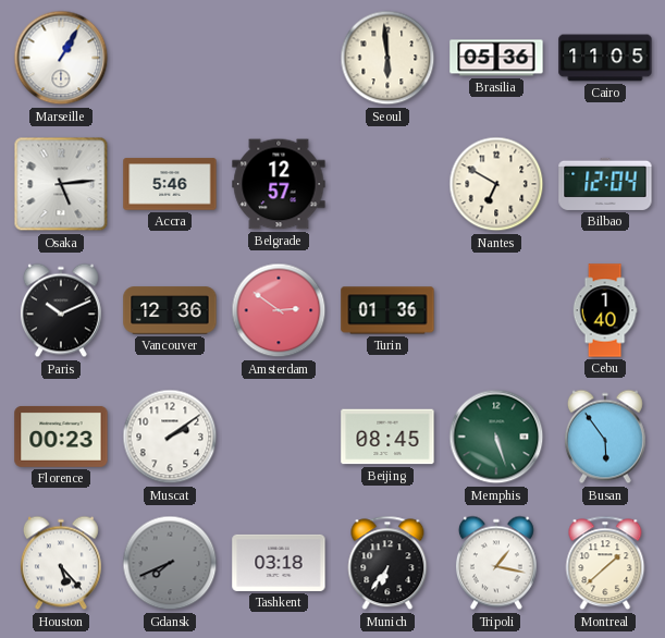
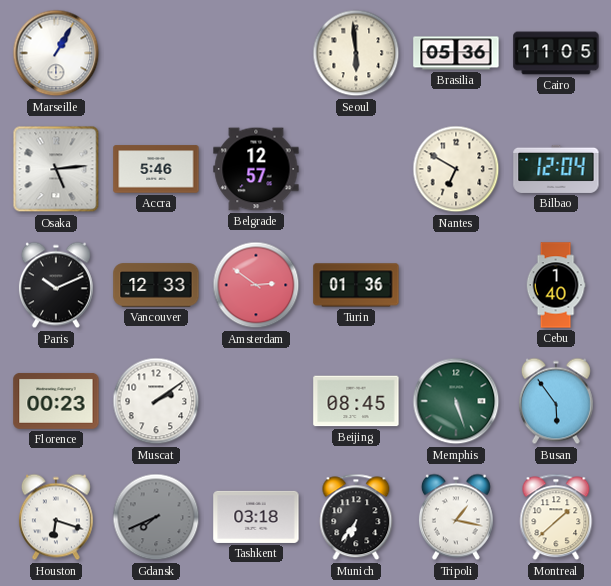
Vancouver: 12:36 -> 12:33
Houston: 5:23 -> 6:18
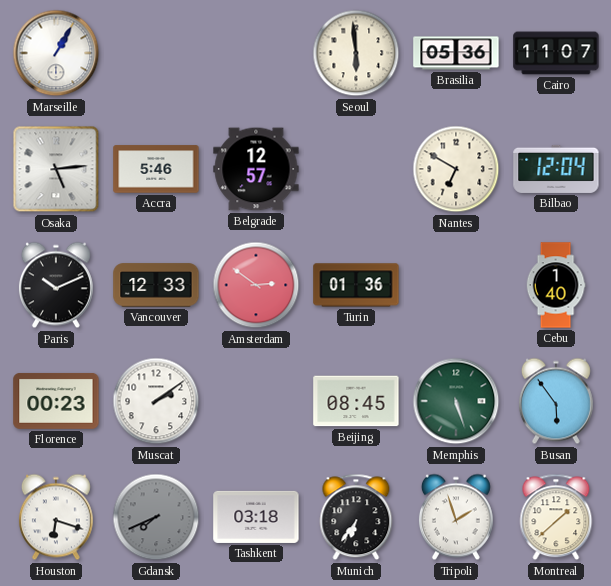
Cairo: 11:05 -> 11:07
Tripoli: 1:17 -> 1:57
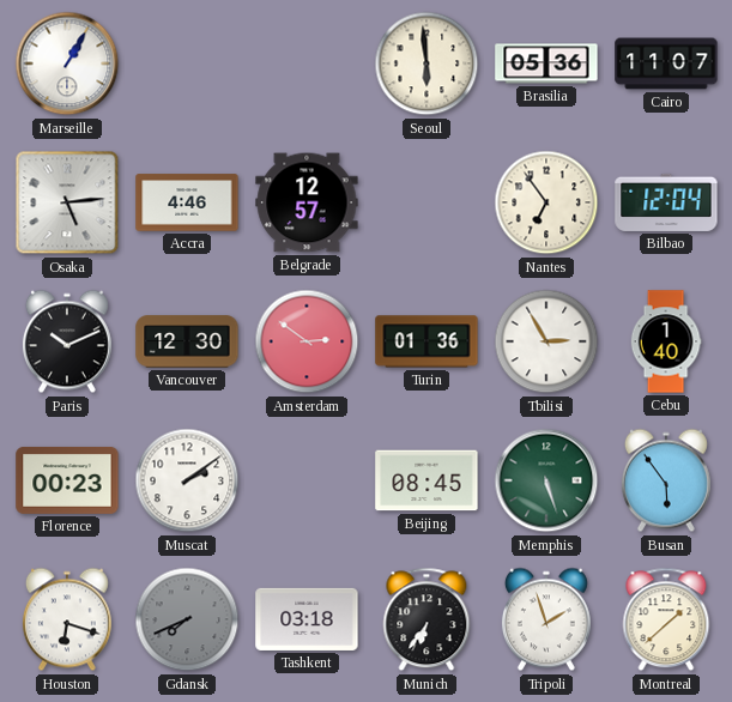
Accra: 5:46 -> 4:46
Nantes: 6:50 -> 6:54
Vancouver: 12:33 -> 12:30
Tbilisi: none -> 2:55
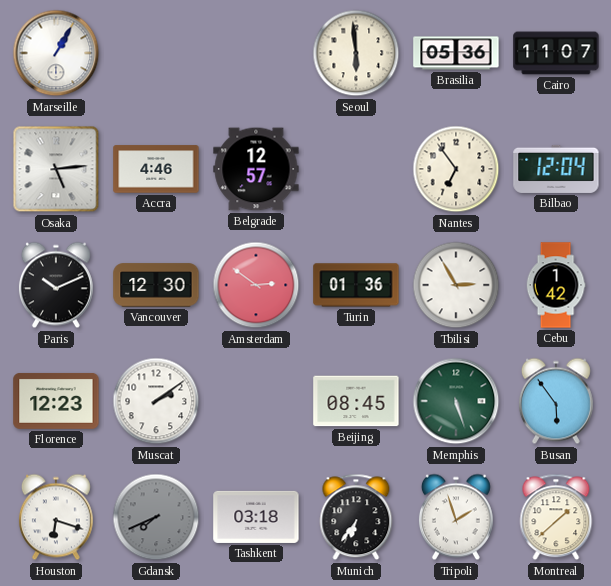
Cebu: 1:40 -> 1:42
Florence: 00:23 -> 12:23
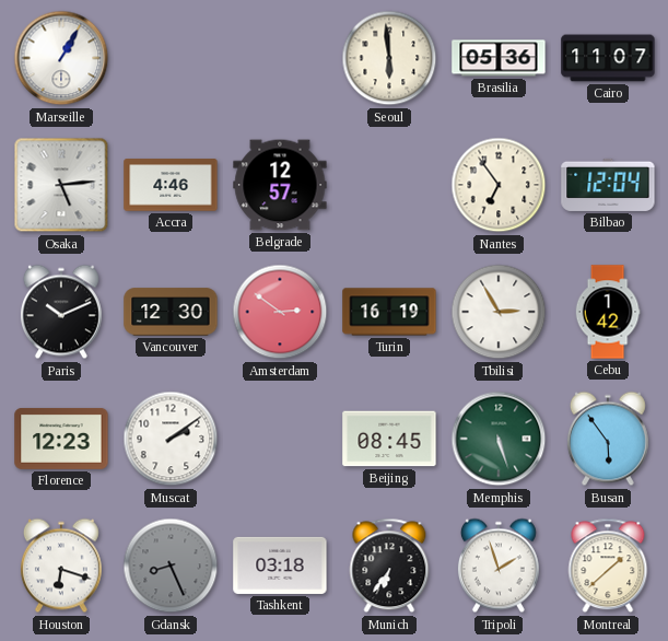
Turin: 01:36 -> 16:19
Gdansk: 7:41 -> 8:26
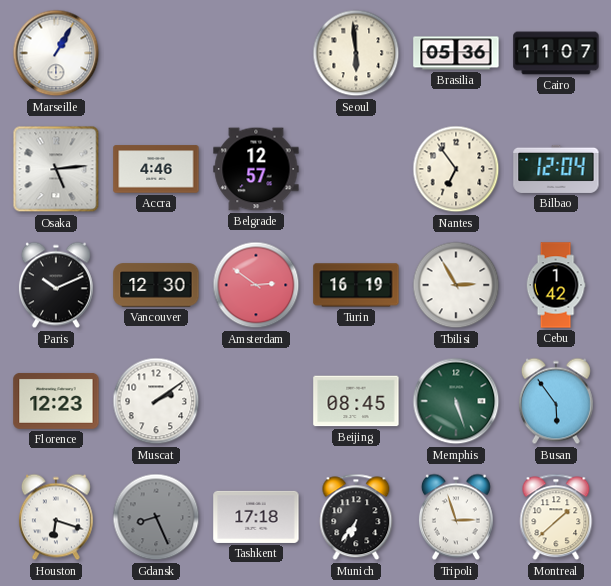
Tashkent: 03:18 -> 17:18
Tripoli: 1:57 -> 2:57
